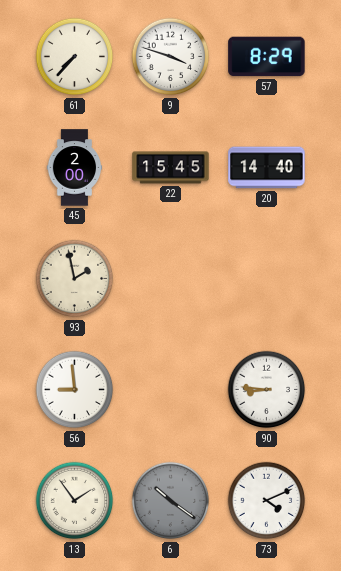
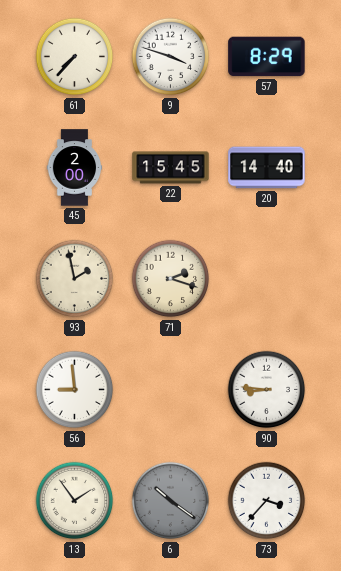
71: none -> 2:18
73: 4:11 -> 3:37
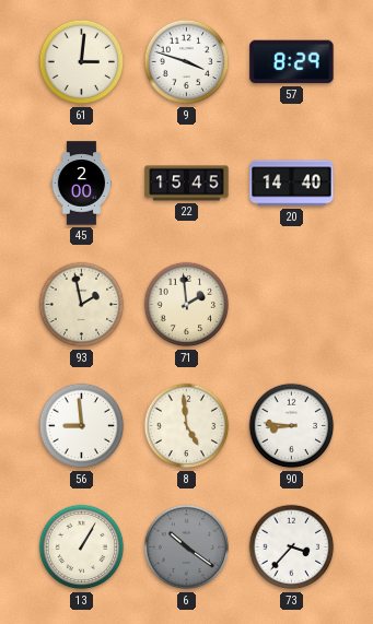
61: 7:37 -> 3:01
71: 2:18 -> 1:59
8: none -> 4:59
13: 1:54 -> 1:05
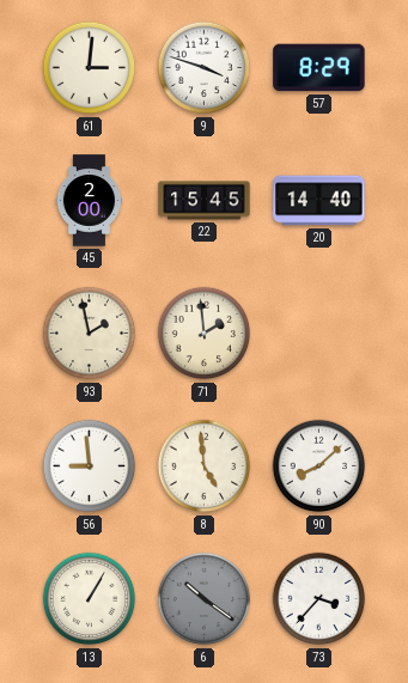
90: 8:46 -> 8:08
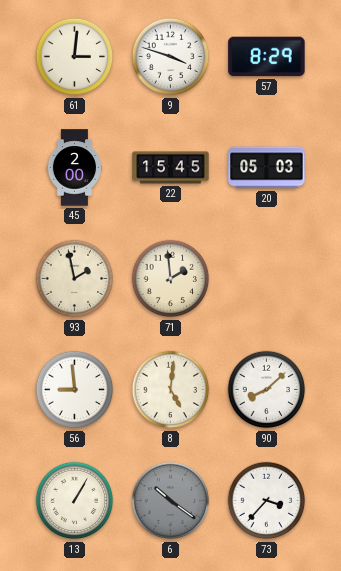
20: 14:40 -> 05:03
8: 4:59 -> 5:01
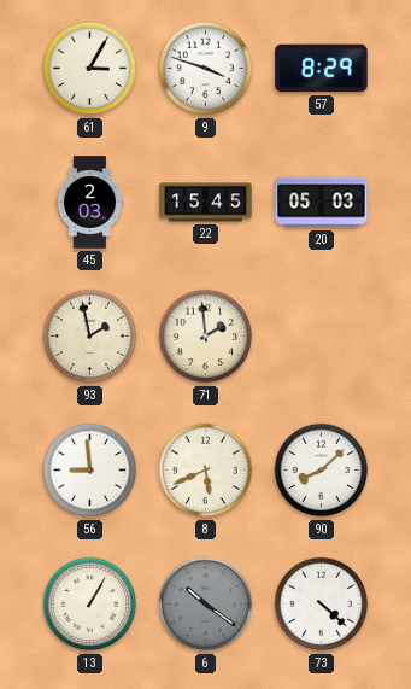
61: 3:01 -> 3:05
45: 2:00 -> 2:03
8: 5:01 -> 5:41
73: 3:37 -> 4:22
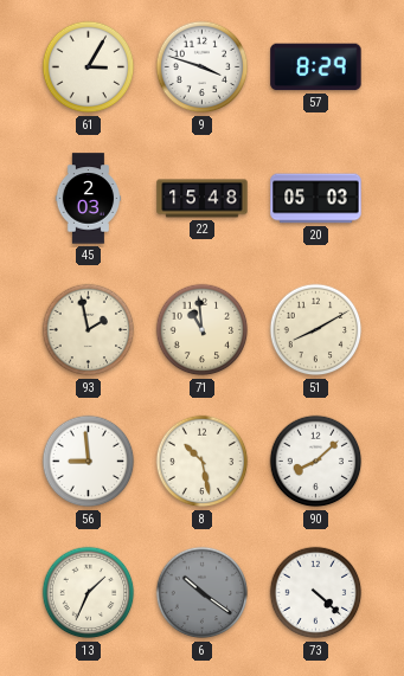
22: 15:45 -> 15:48
71: 1:59 -> 10:59
51: none -> 8:10
8: 5:41 -> 10:28
13: 1:05 -> 1:34
